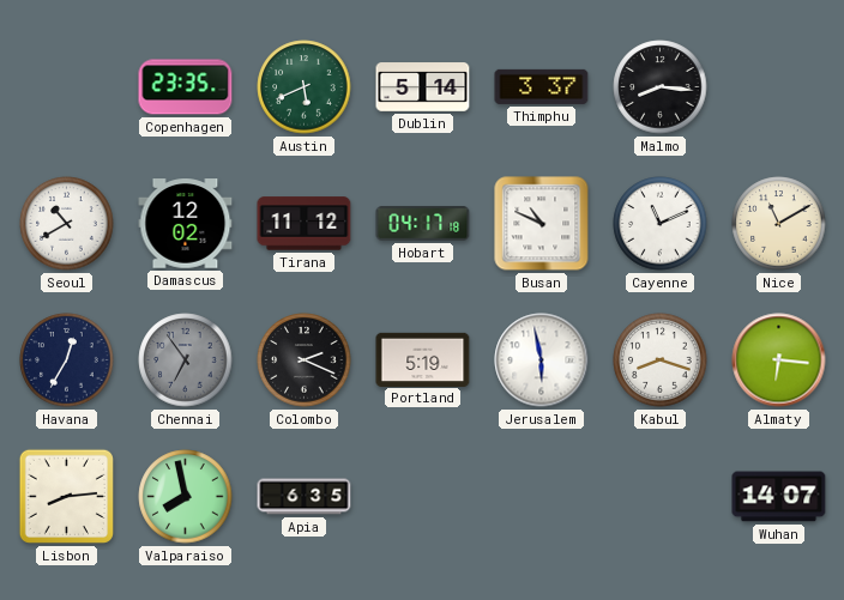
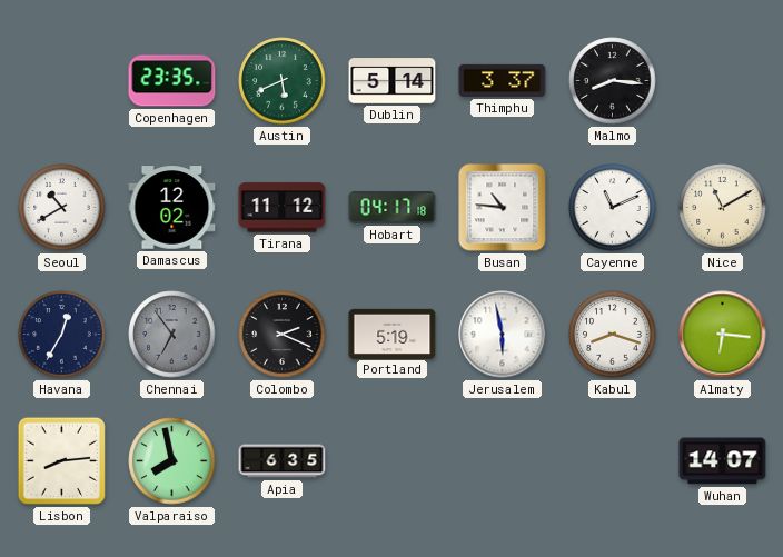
Busan: 10:49 -> 10:46
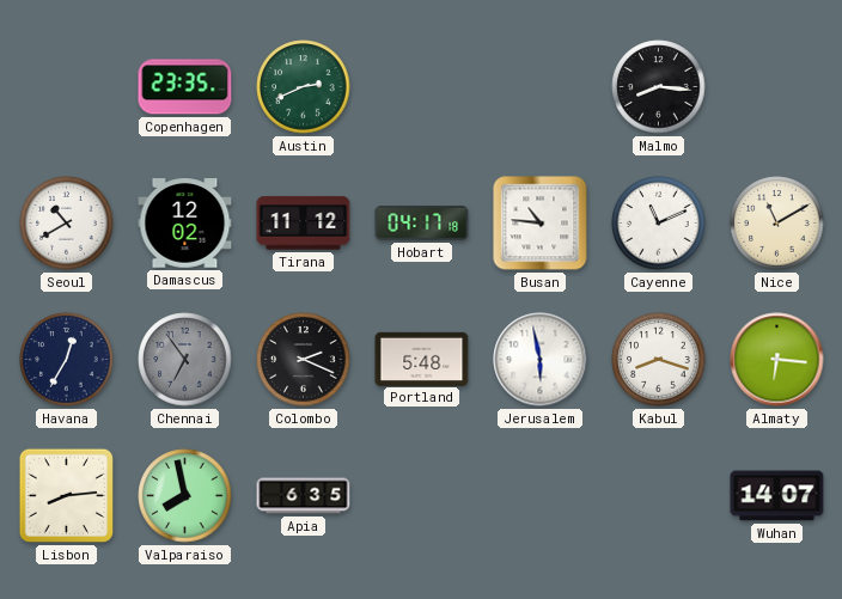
Austin: 5:41 -> 2:41
Dublin: 5:14 -> none
Thimphu: 3:37 -> none
Portland: 5:19 -> 5:48
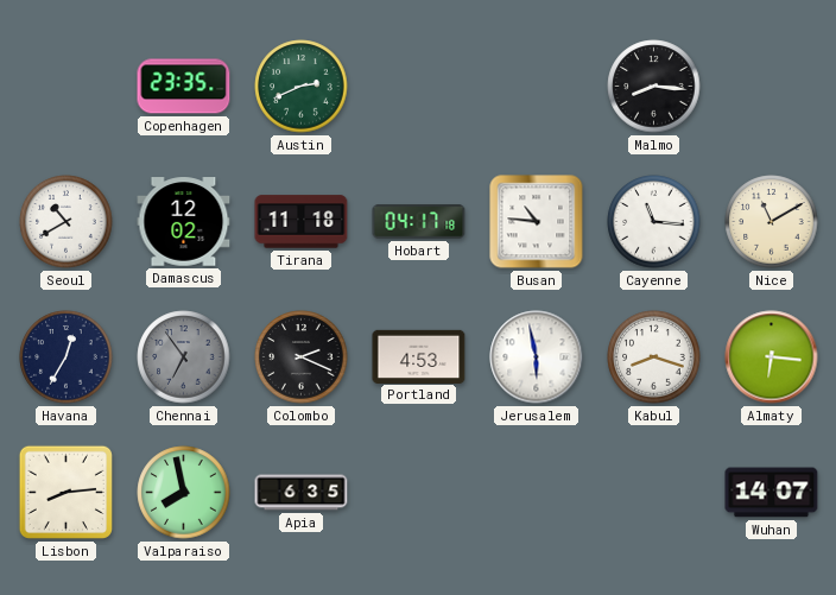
Tirana: 11:12 -> 11:18
Cayenne: 11:11 -> 11:16
Portland: 5:48 -> 4:53
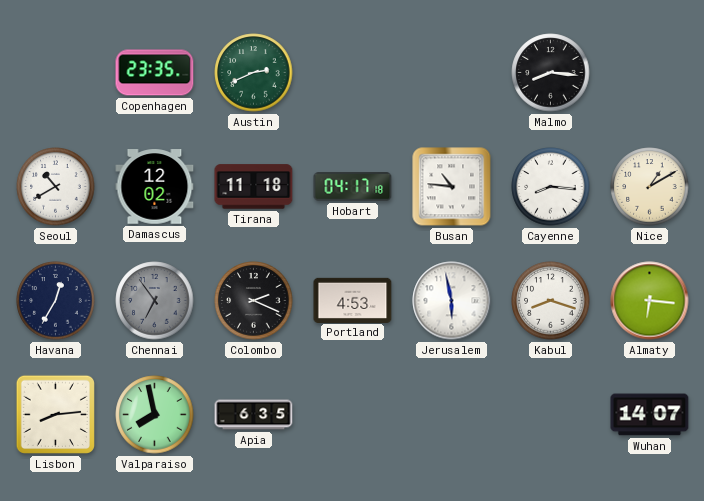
Cayenne: 11:16 -> 8:16
Nice: 11:10 -> 1:10
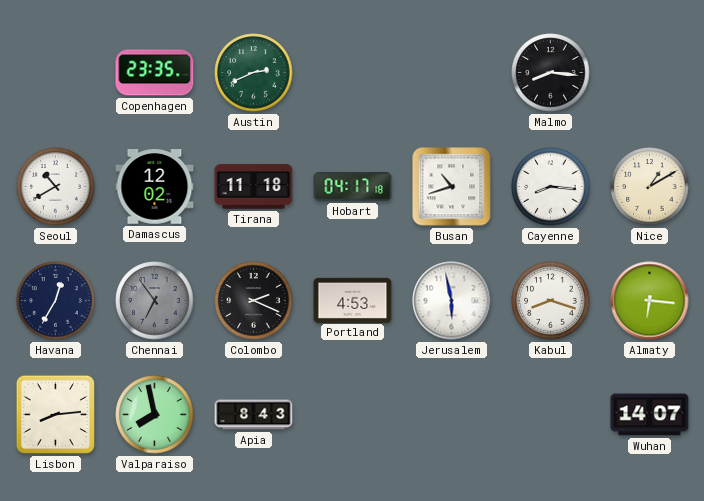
Busan: 10:46 -> 10:42
Apia: 6:35 -> 8:43
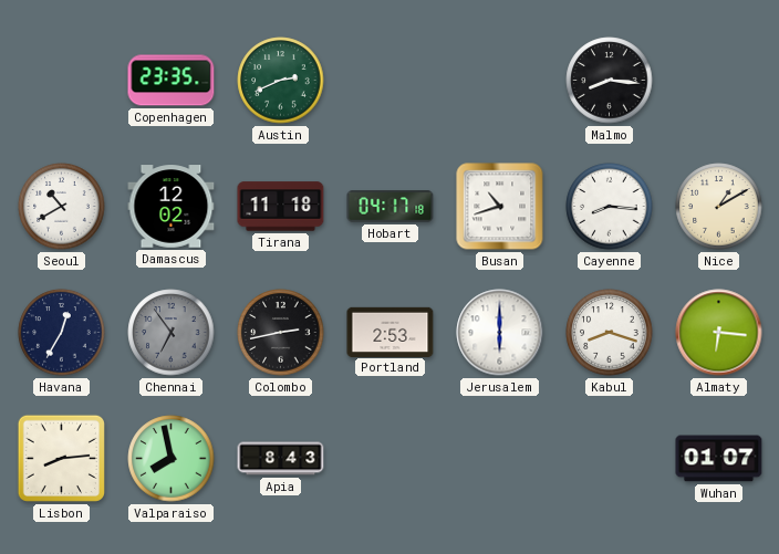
Colombo: 2:19 -> 2:43
Portland: 4:53 -> 2:53
Jerusalem: 5:58 -> 6:00
Wuhan: 14:07 -> 01:07
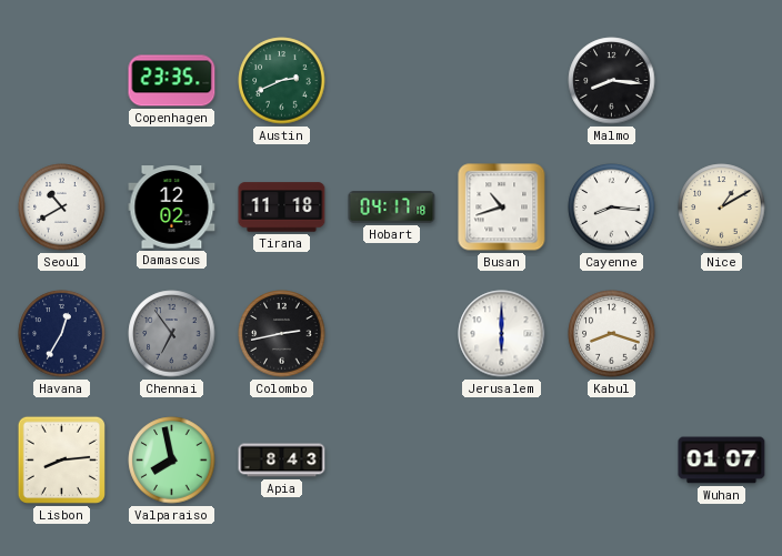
Portland: 2:53 -> none
Almaty: 6:16 -> none
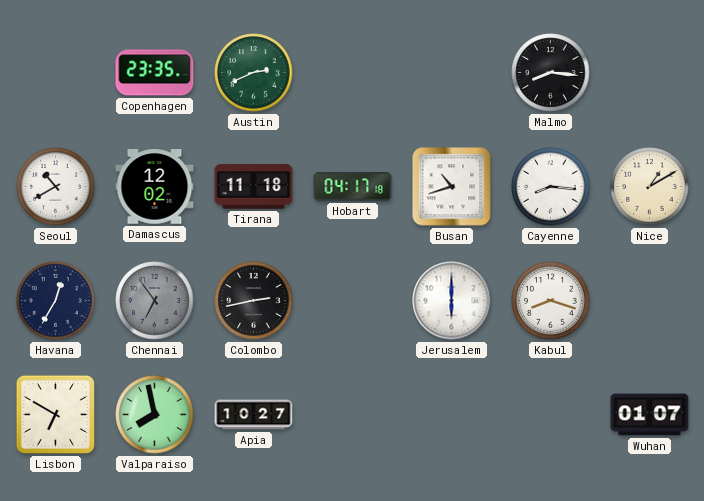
Lisbon: 8:14 -> 6:50
Apia: 8:43 -> 10:27
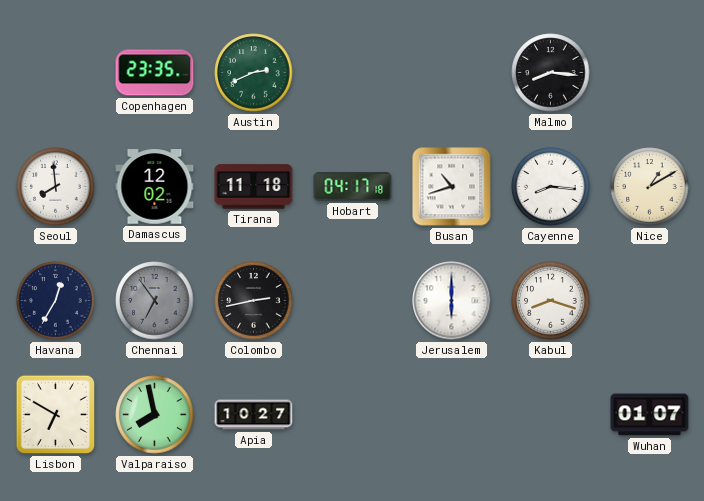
Seoul: 10:40 -> 7:59
